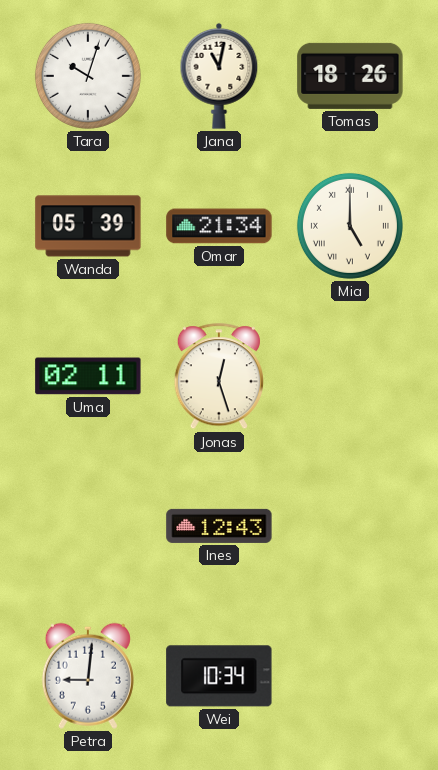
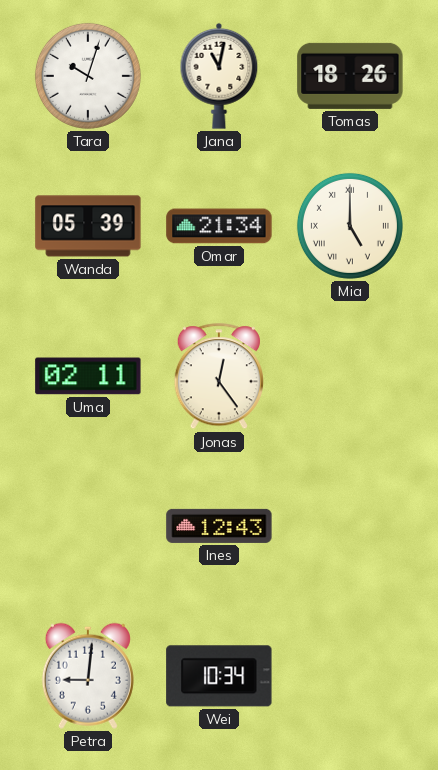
Jonas: 12:27 -> 12:24
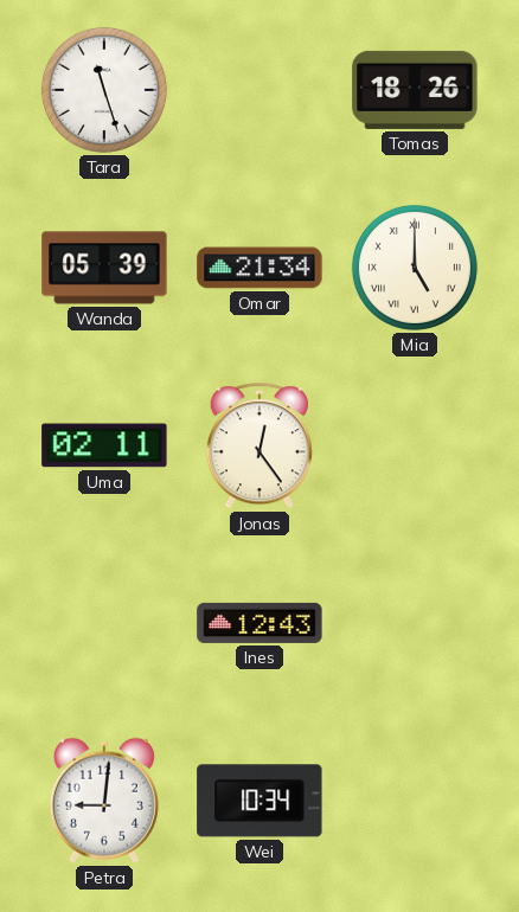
Tara: 10:03 -> 11:27
Jana: 11:02 -> none
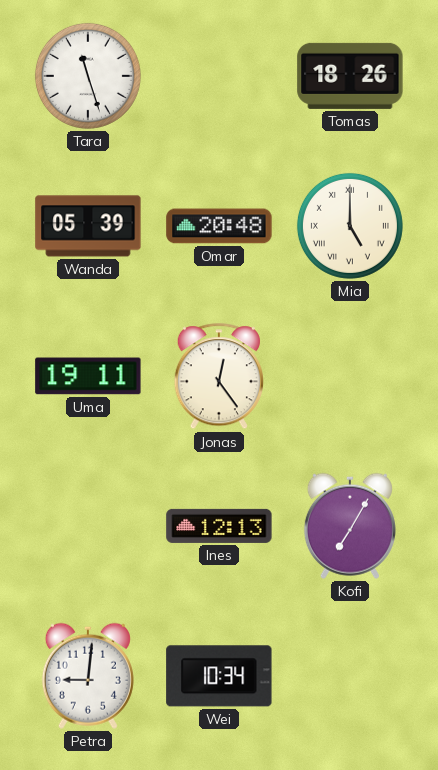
Omar: 21:34 -> 20:48
Uma: 02:11 -> 19:11
Ines: 12:43 -> 12:13
Kofi: none -> 7:05
